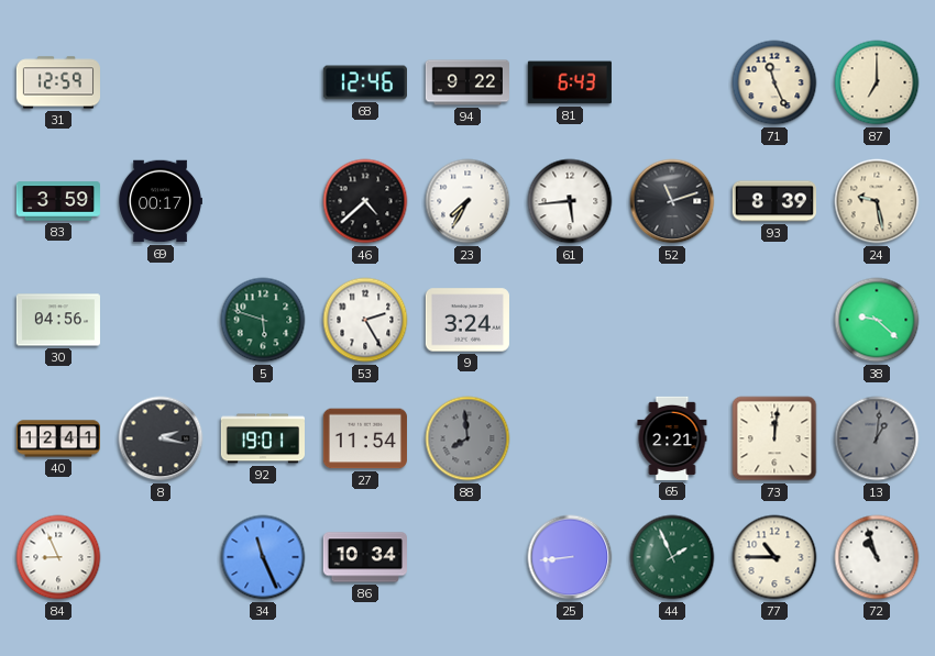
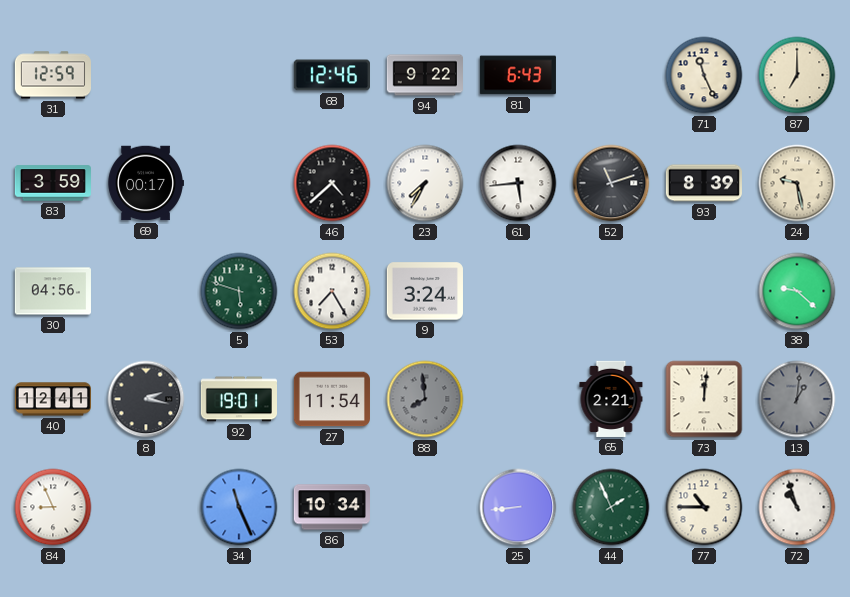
53: 2:25 -> 7:25
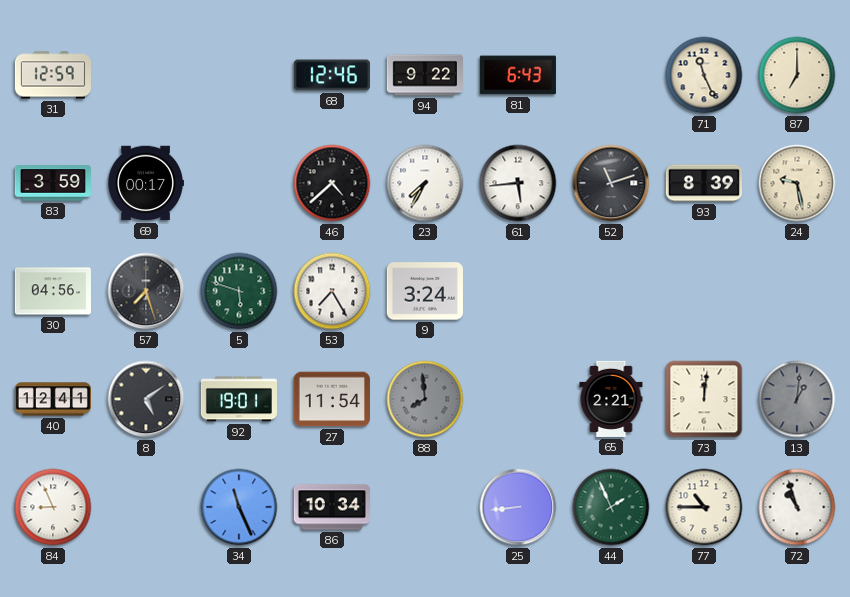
57: none -> 7:27
38: 9:22 -> none
8: 2:17 -> 5:09
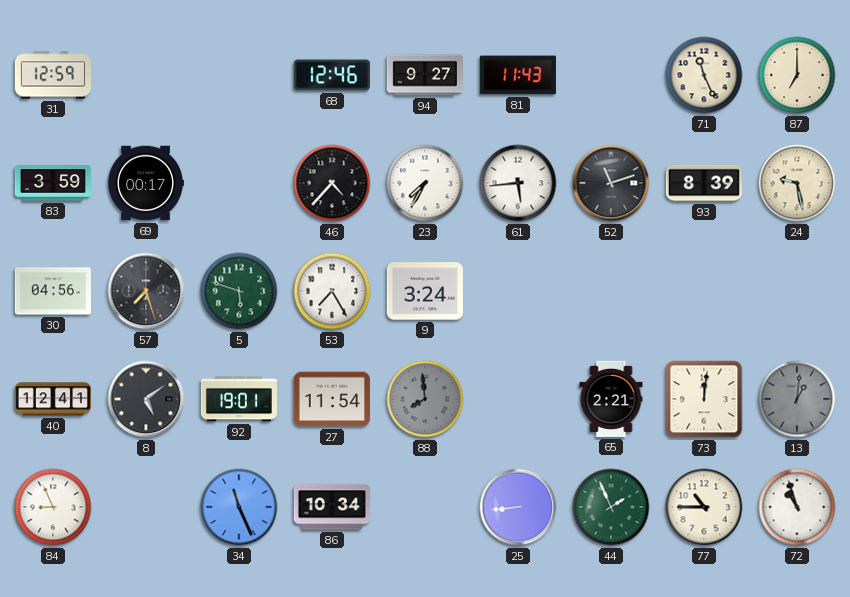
94: 9:22 -> 9:27
81: 6:43 -> 11:43
46: 4:38 -> 4:37
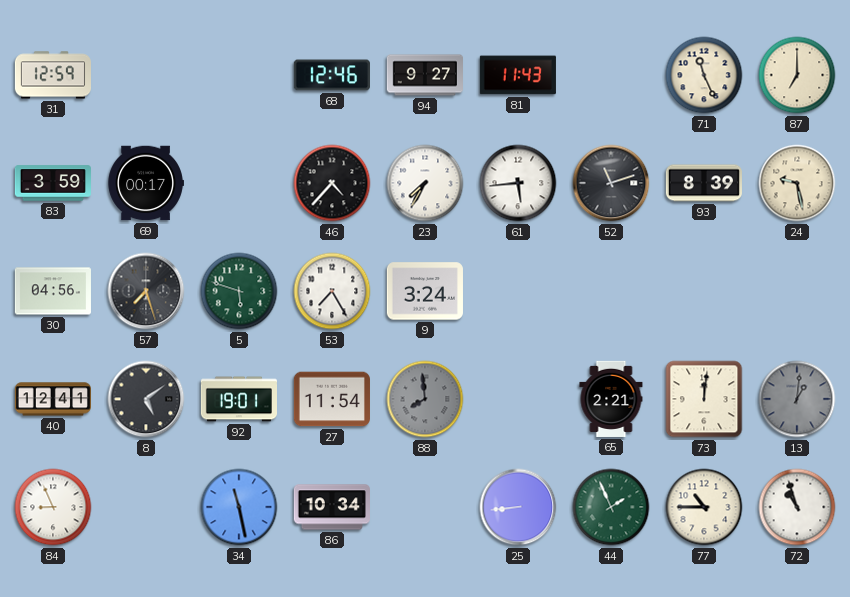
34: 11:26 -> 11:28
